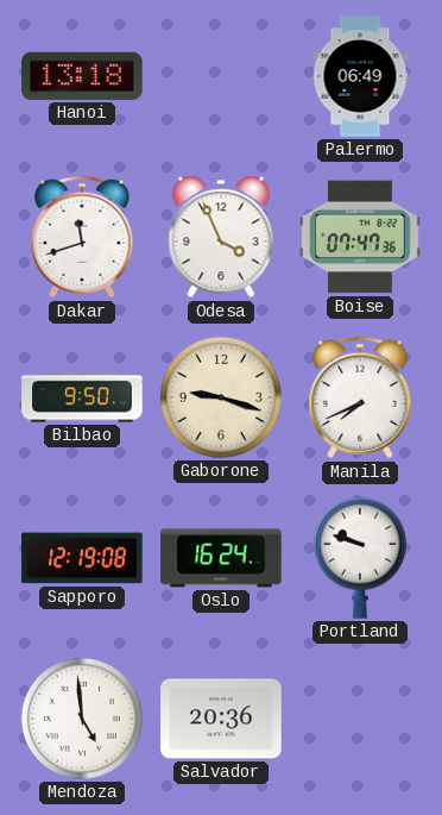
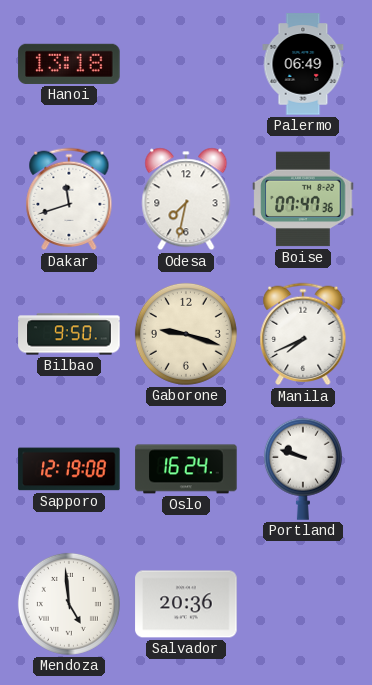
Odesa: 3:56 -> 7:32
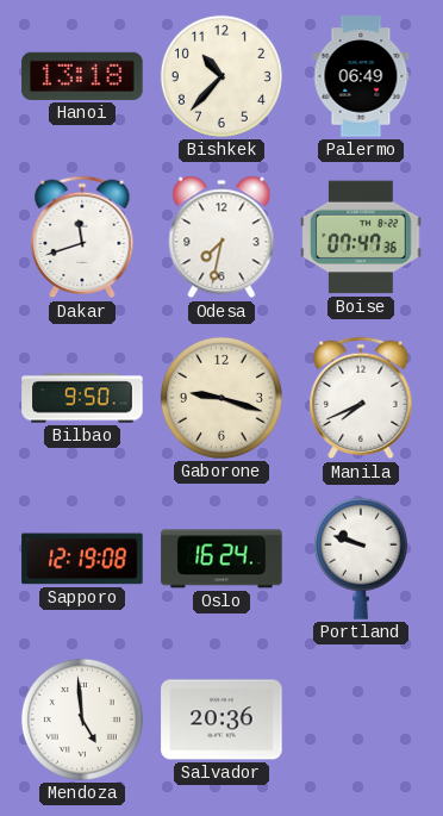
Bishkek: none -> 10:37
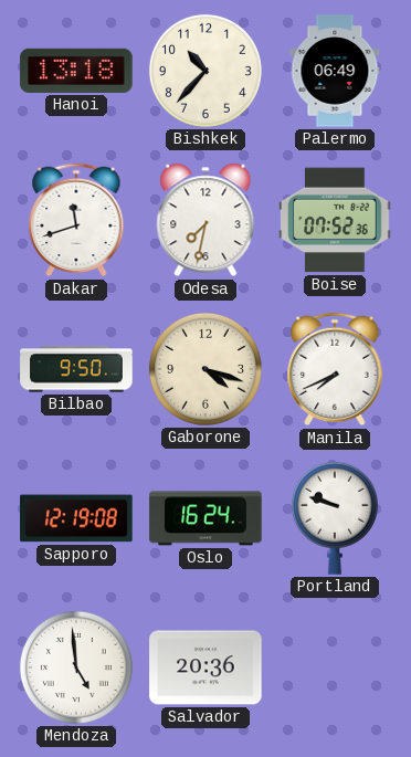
Boise: 07:47 -> 07:52
Gaborone: 9:18 -> 4:18
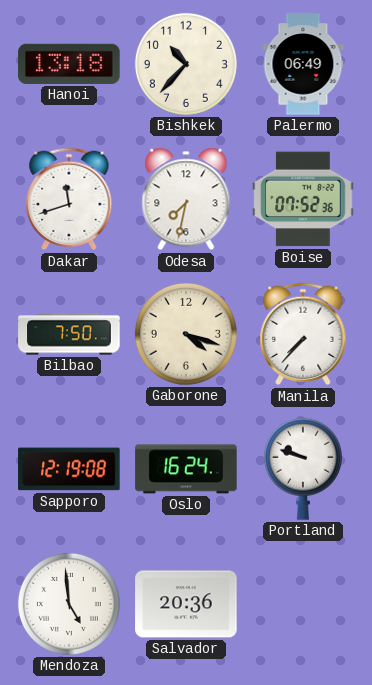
Bilbao: 9:50 -> 7:50
Manila: 7:41 -> 7:37
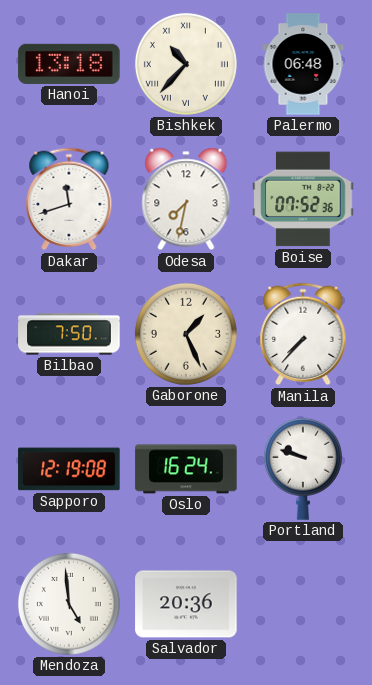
Bishkek numerals: Arabic -> Roman
Palermo: 06:49 -> 06:48
Gaborone: 4:18 -> 1:26
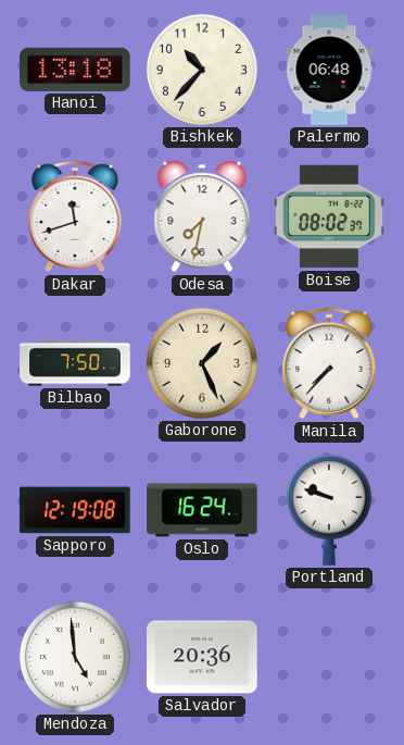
Bishkek numerals: Roman -> Arabic
Boise: 07:52 -> 08:02
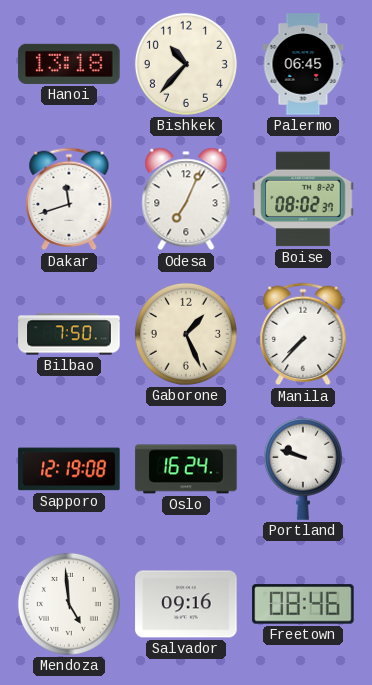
Palermo: 06:48 -> 06:45
Odesa: 7:32 -> 7:04
Salvador: 20:36 -> 09:16
Freetown: none -> 08:46
